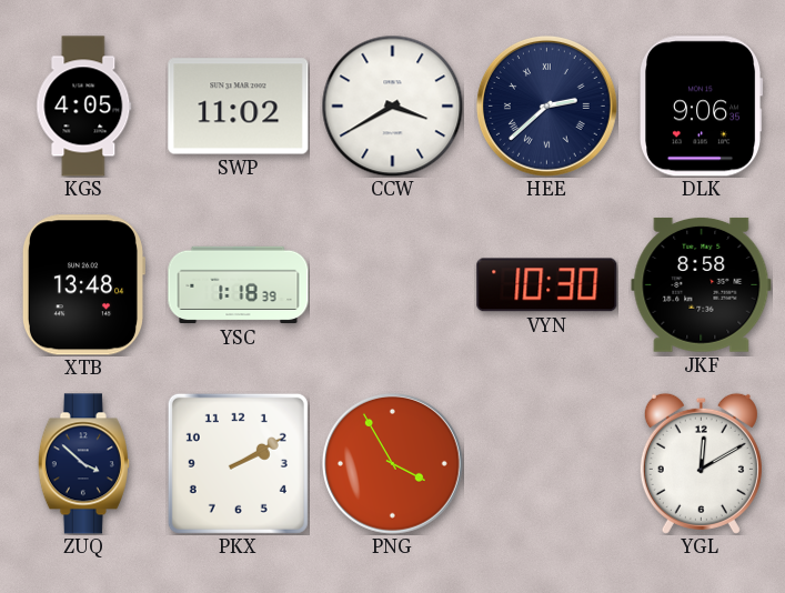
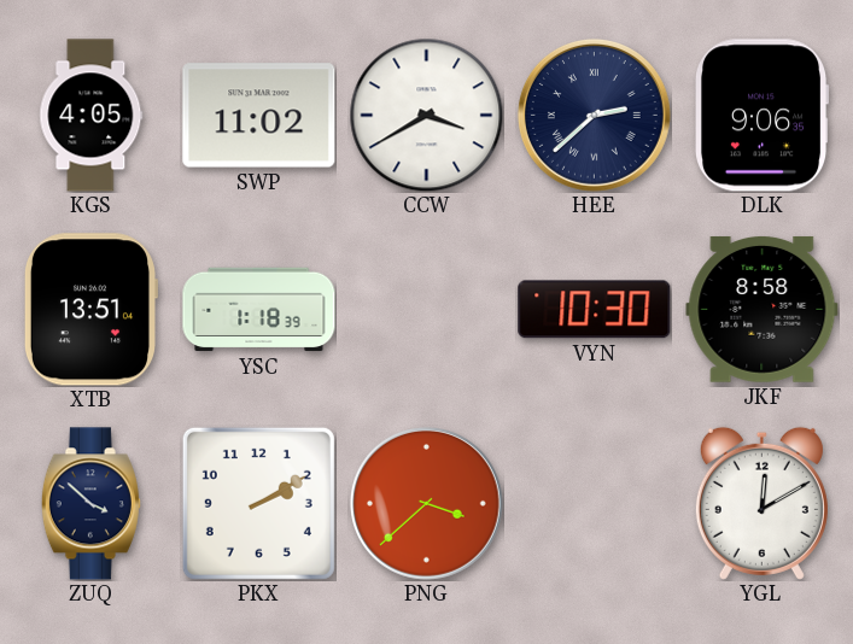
XTB: 13:48 -> 13:51
PNG: 3:55 -> 3:38
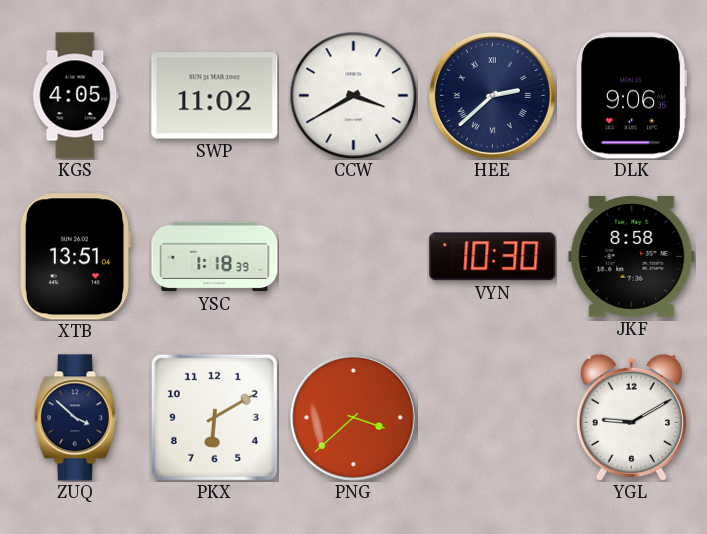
PKX: 2:10 -> 6:10
YGL: 12:10 -> 9:10
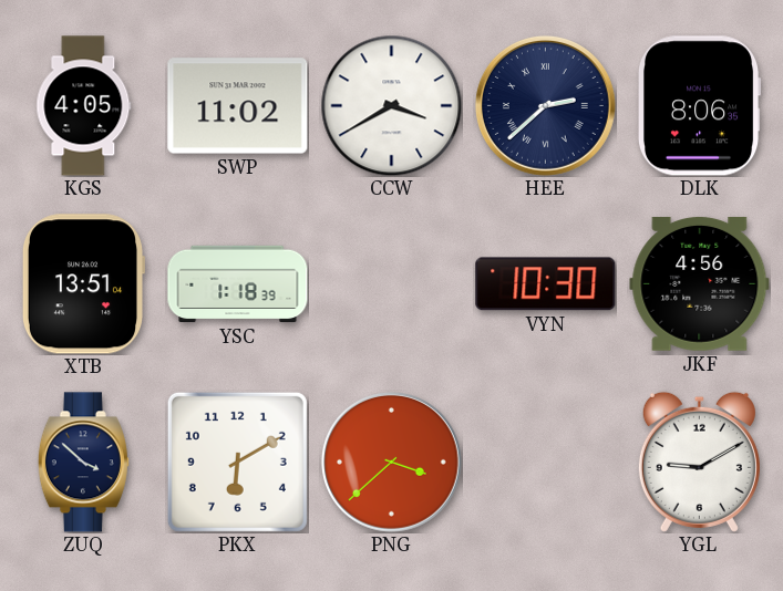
DLK: 9:06 -> 8:06
JKF: 8:58 -> 4:56
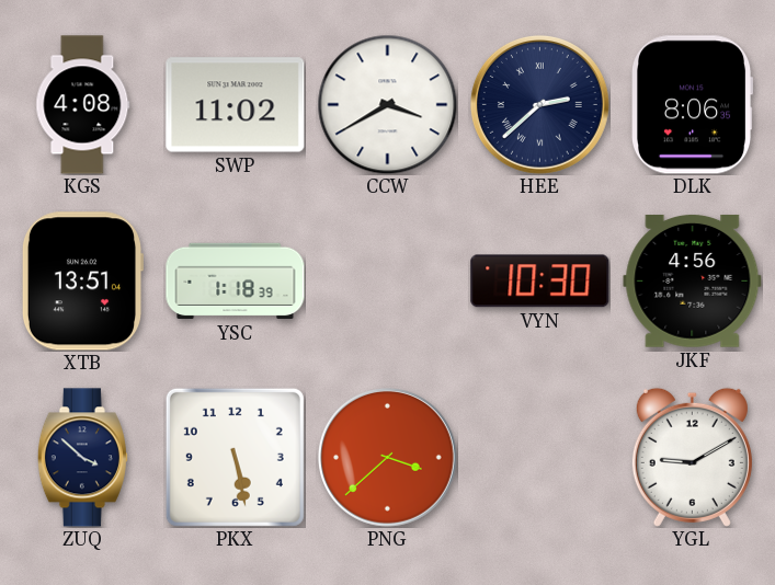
KGS: 4:05 -> 4:08
PKX: 6:10 -> 5:28
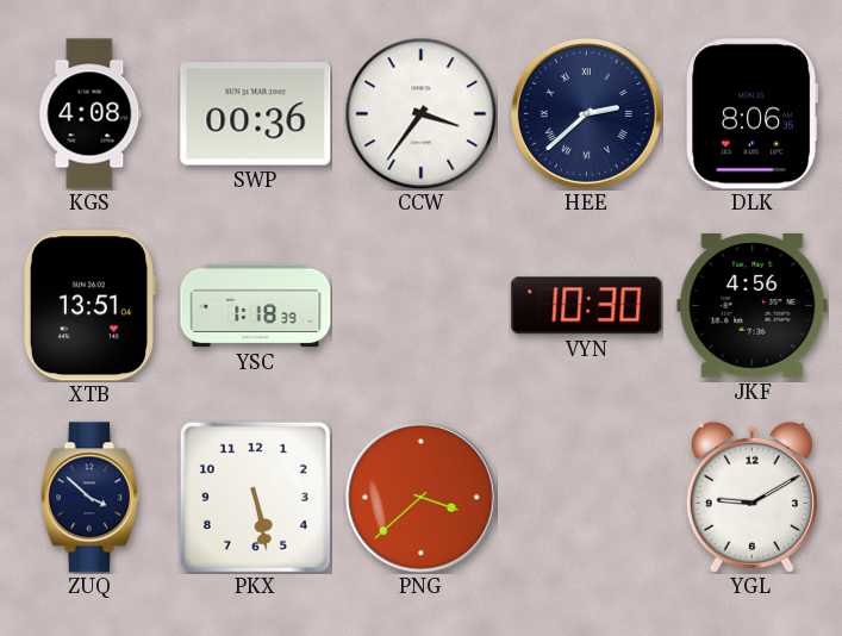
SWP: 11:02 -> 00:36
CCW: 3:40 -> 3:36
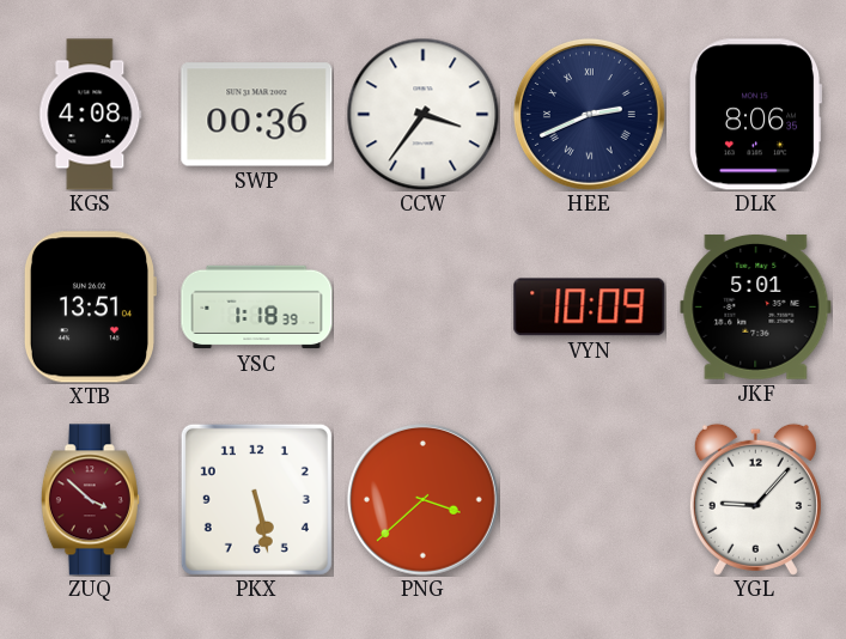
HEE: 2:38 -> 2:41
VYN: 10:30 -> 10:09
JKF: 4:56 -> 5:01
ZUQ dial: navy -> burgundy
YGL: 9:10 -> 9:07
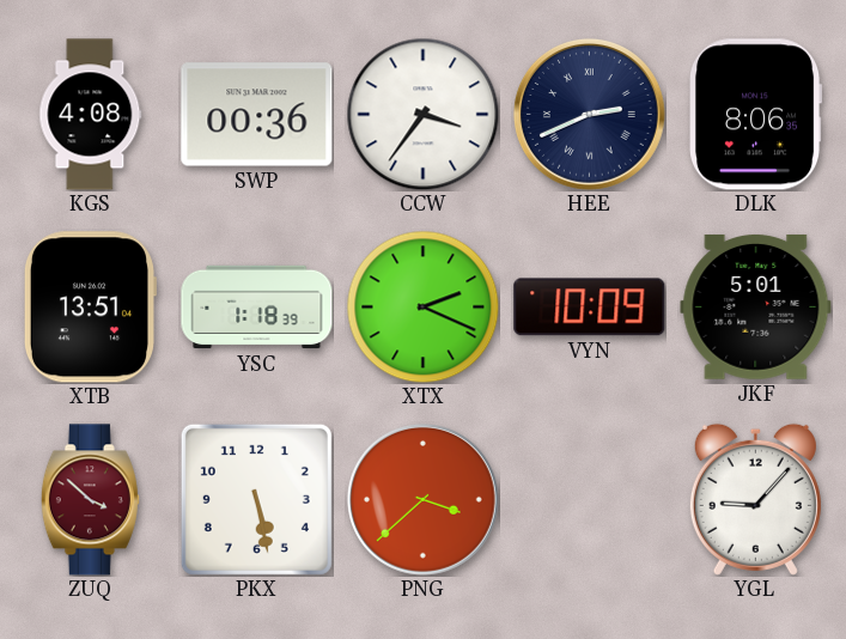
XTX: none -> 2:19
